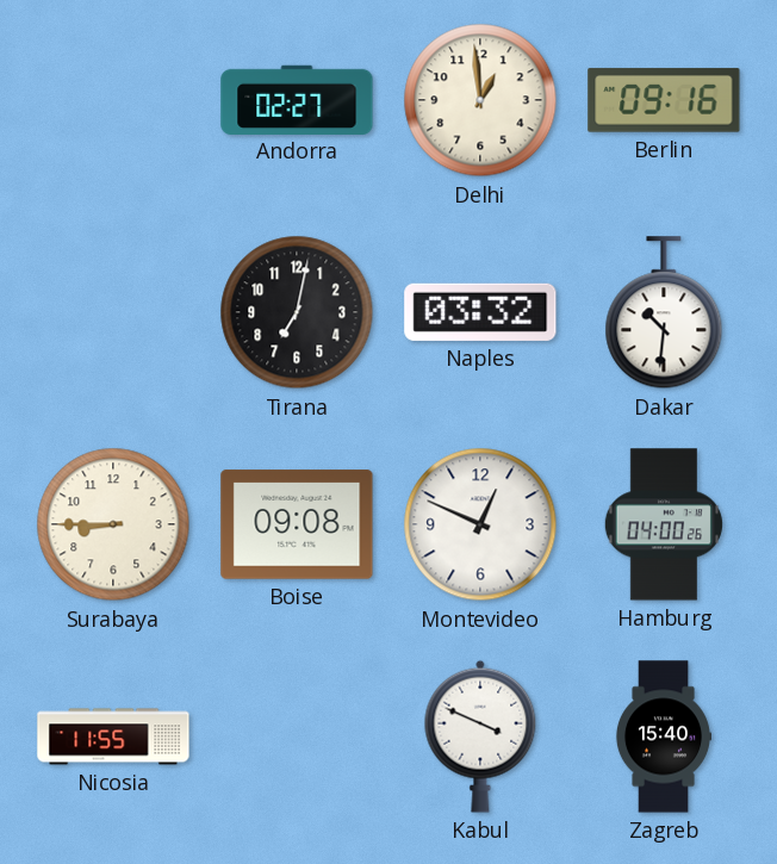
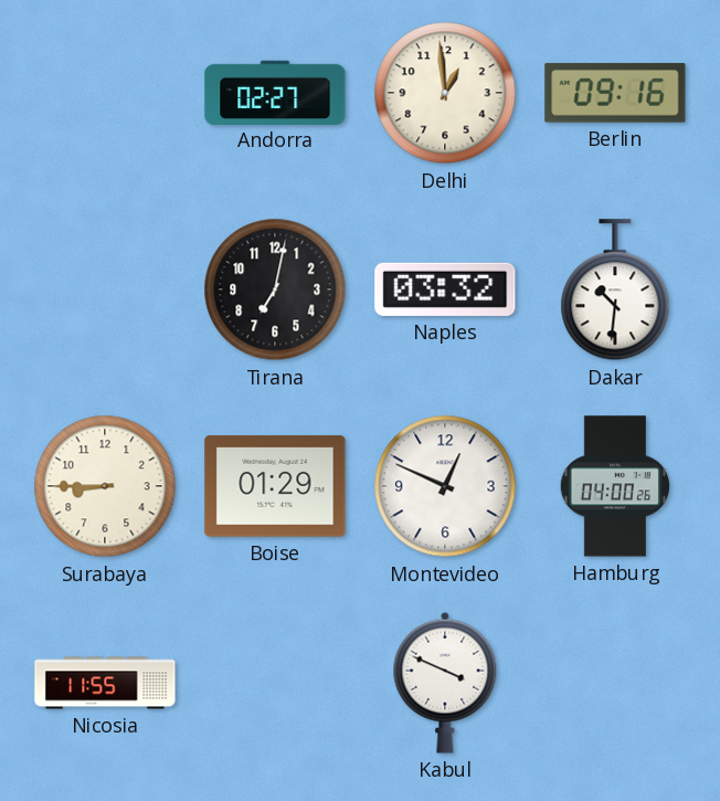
Boise: 09:08 -> 01:29
Zagreb: 15:40 -> none
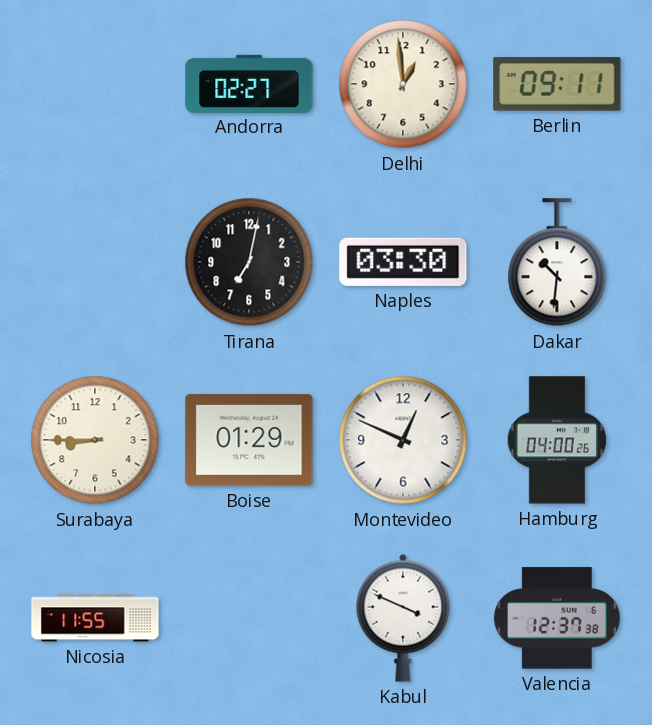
Berlin: 09:16 -> 09:11
Naples: 03:32 -> 03:30
Valencia: none -> 12:37
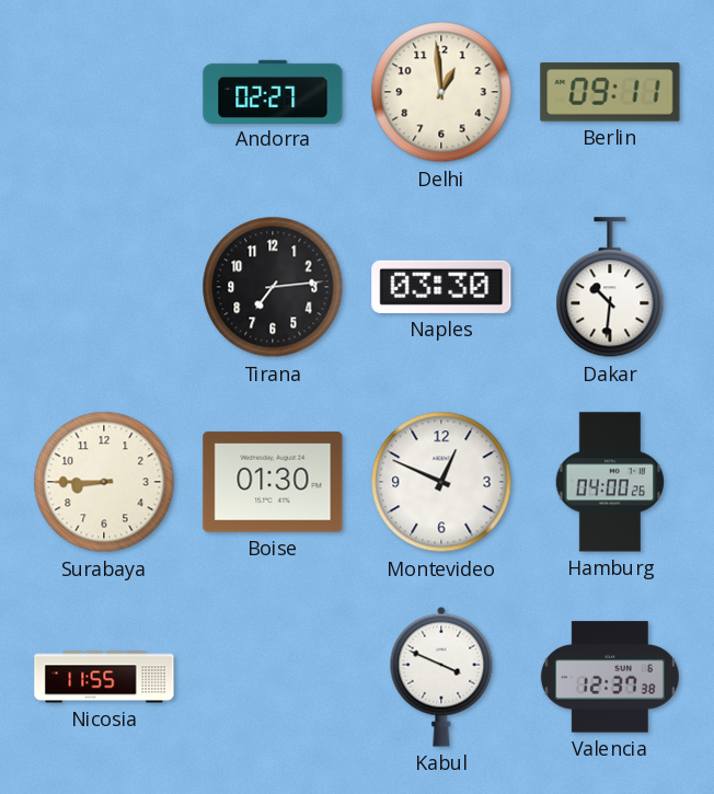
Tirana: 7:02 -> 7:14
Boise: 01:29 -> 01:30
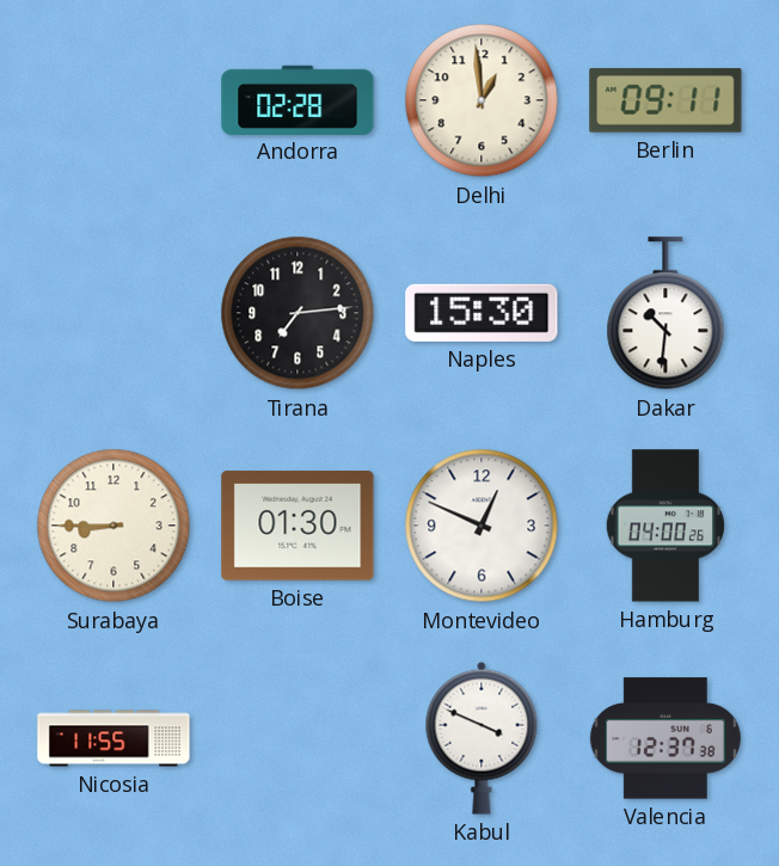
Andorra: 02:27 -> 02:28
Naples: 03:30 -> 15:30
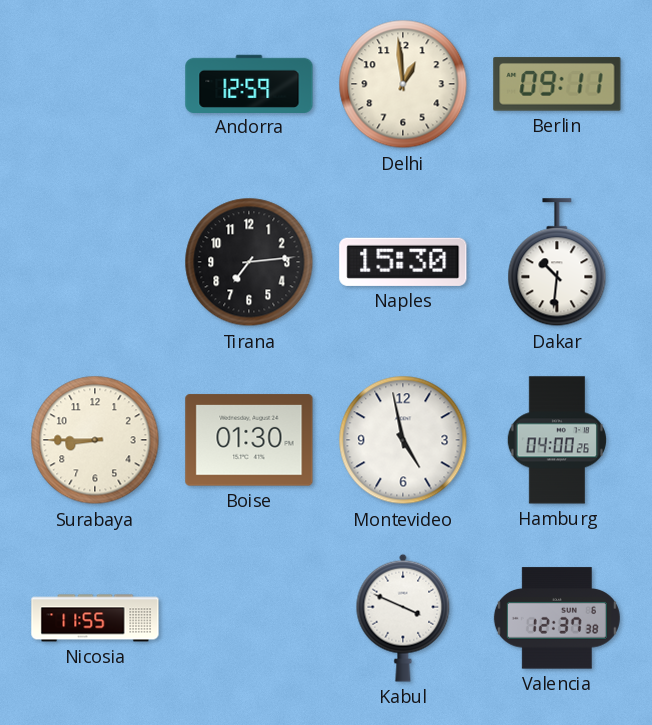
Andorra: 02:28 -> 12:59
Montevideo: 12:49 -> 4:58
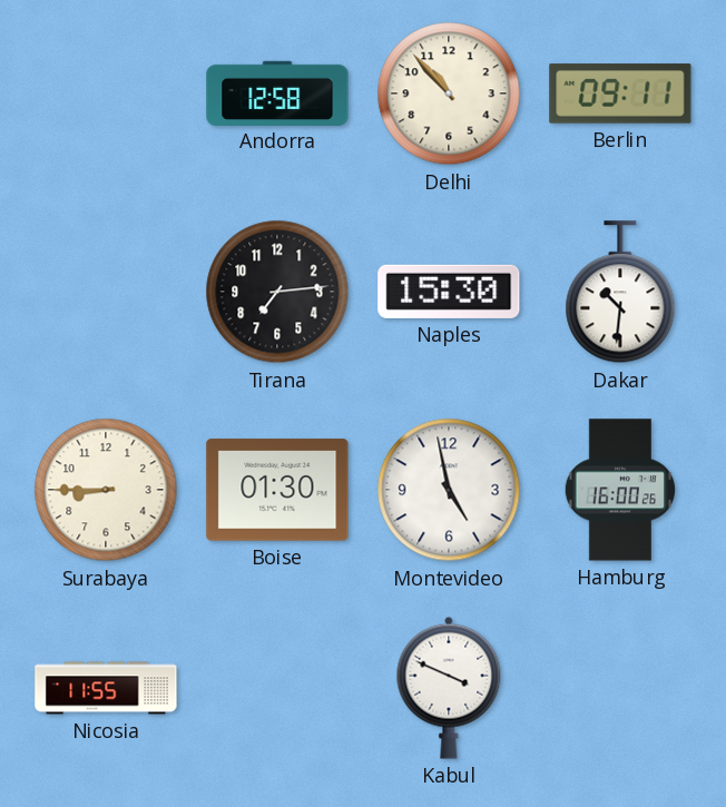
Andorra: 12:59 -> 12:58
Delhi: 12:59 -> 10:53
Hamburg: 04:00 -> 16:00
Valencia: 12:37 -> none
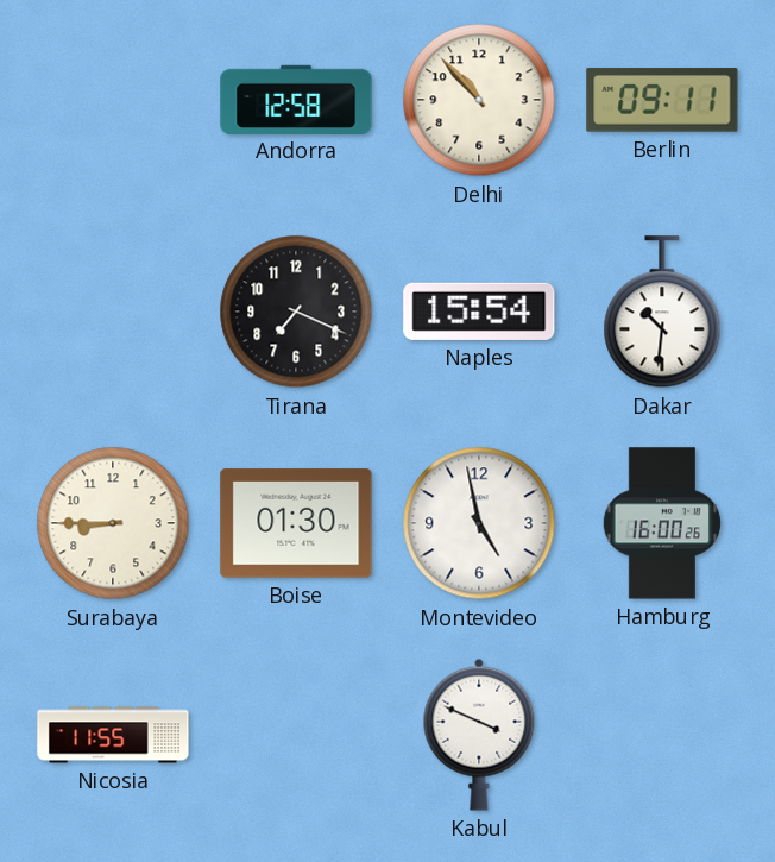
Tirana: 7:14 -> 7:19
Naples: 15:30 -> 15:54
